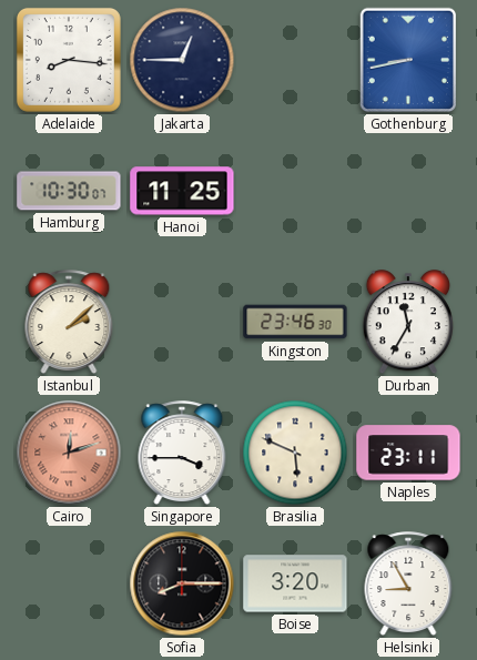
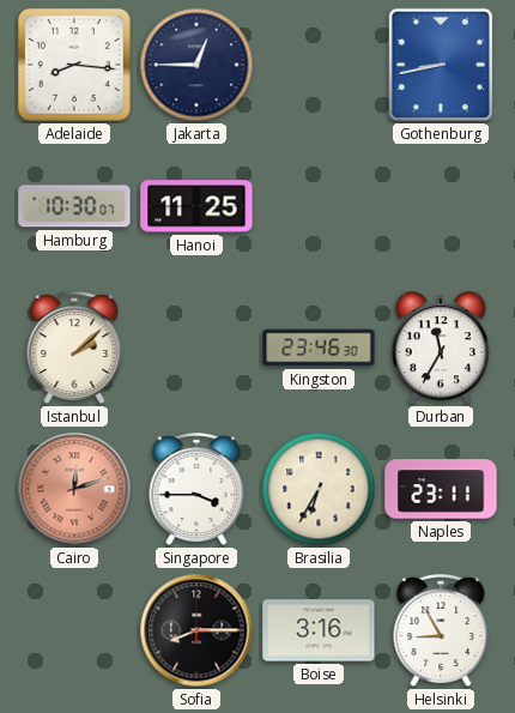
Brasilia: 5:49 -> 6:35
Boise: 3:20 -> 3:16
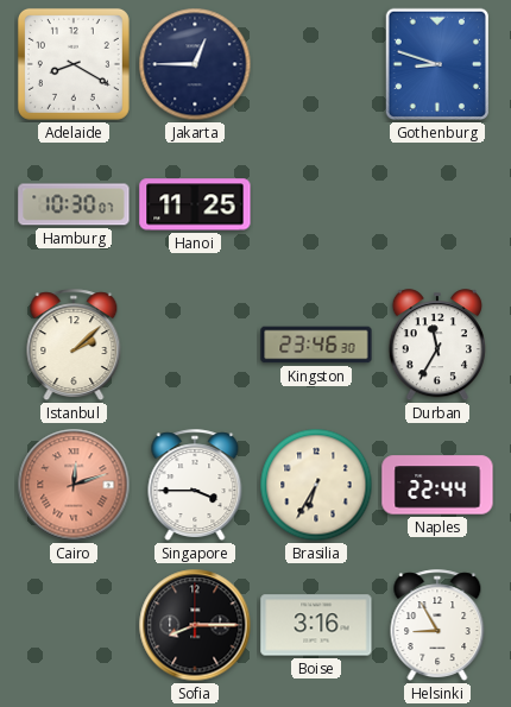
Adelaide: 8:16 -> 8:20
Gothenburg: 8:43 -> 8:48
Naples: 23:11 -> 22:44
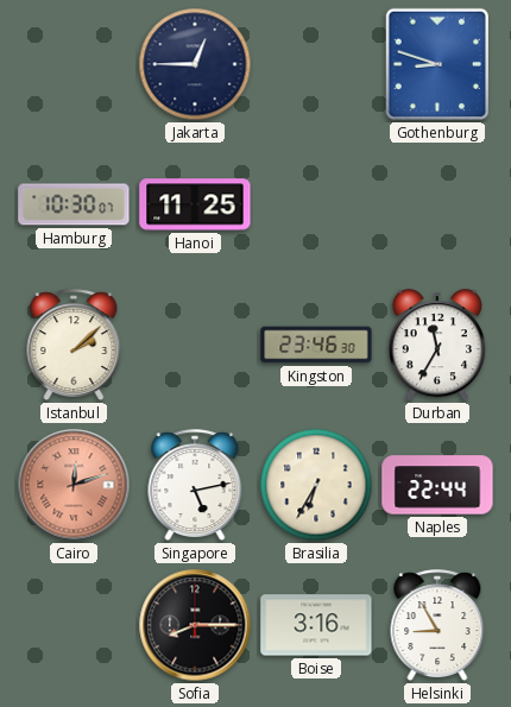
Adelaide: 8:20 -> none
Singapore: 3:45 -> 5:13
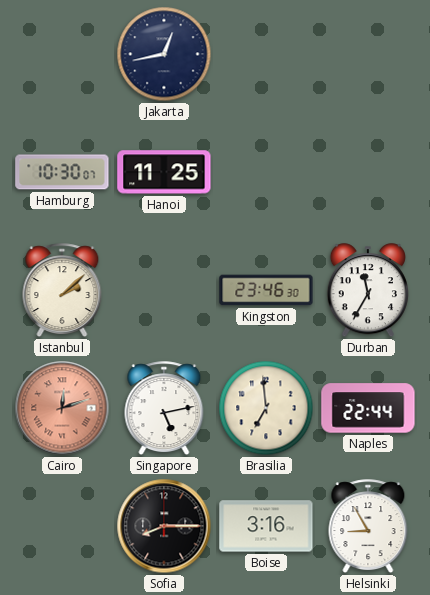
Jakarta: 12:45 -> 12:43
Gothenburg: 8:48 -> none
Brasilia: 6:35 -> 6:59
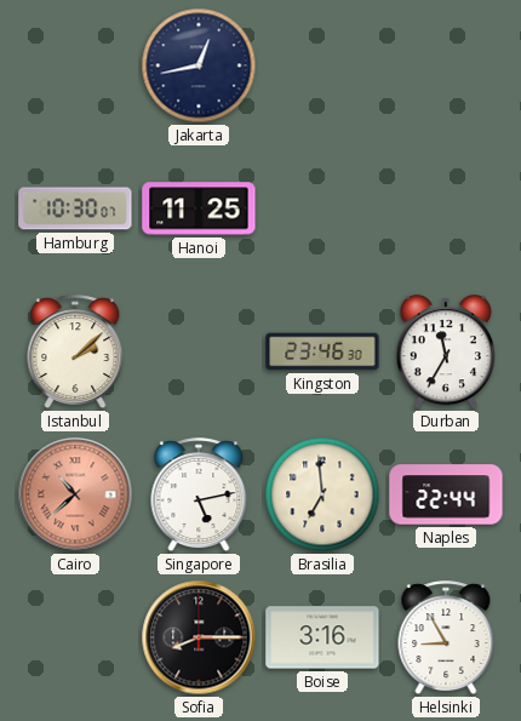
Cairo: 12:12 -> 10:38
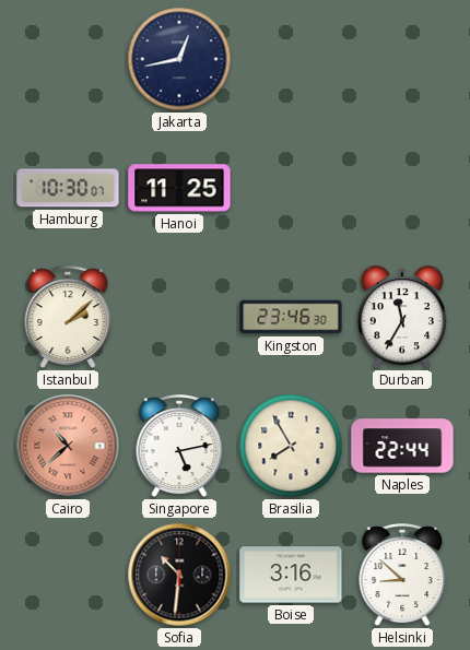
Brasilia: 6:59 -> 7:55
Sofia: 8:15 -> 10:31
Helsinki: 8:55 -> 8:52
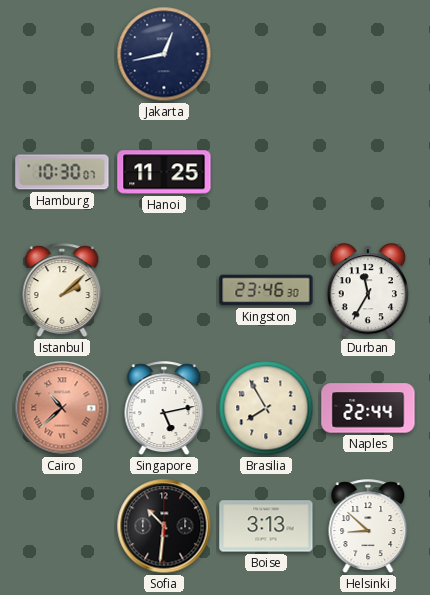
Boise: 3:16 -> 3:13
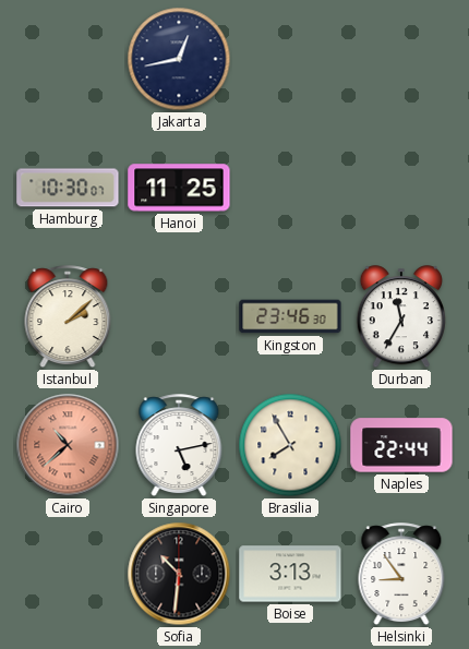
Helsinki: 8:52 -> 8:54
